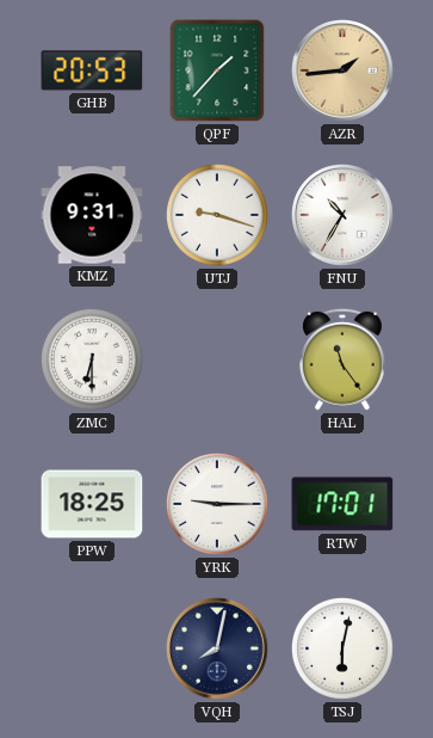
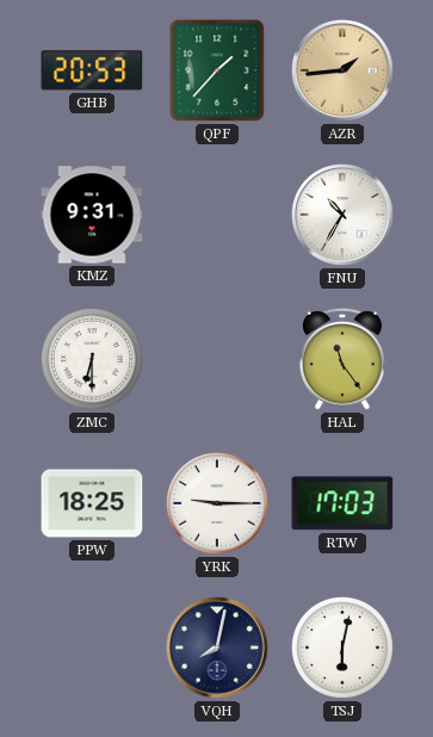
UTJ: 9:18 -> none
RTW: 17:01 -> 17:03
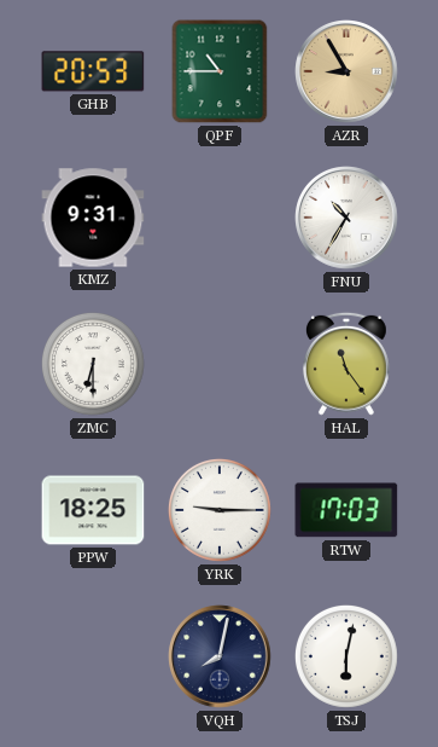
QPF: 1:37 -> 10:45
AZR: 1:44 -> 8:55
